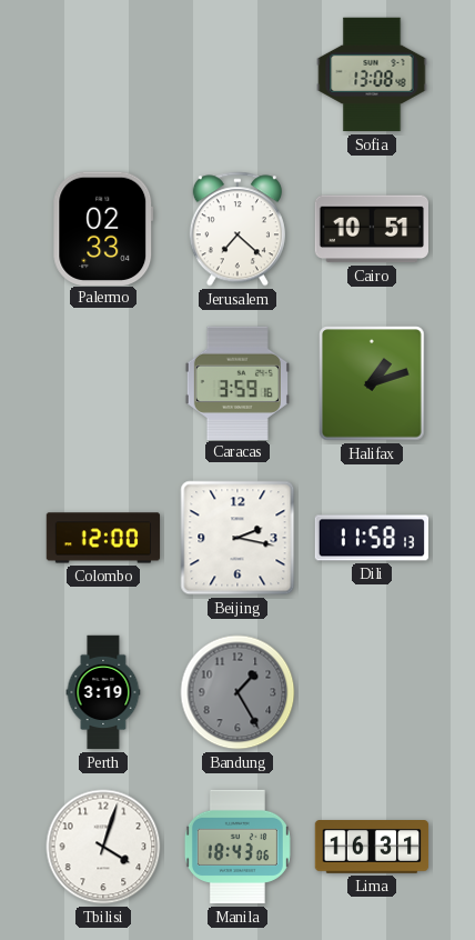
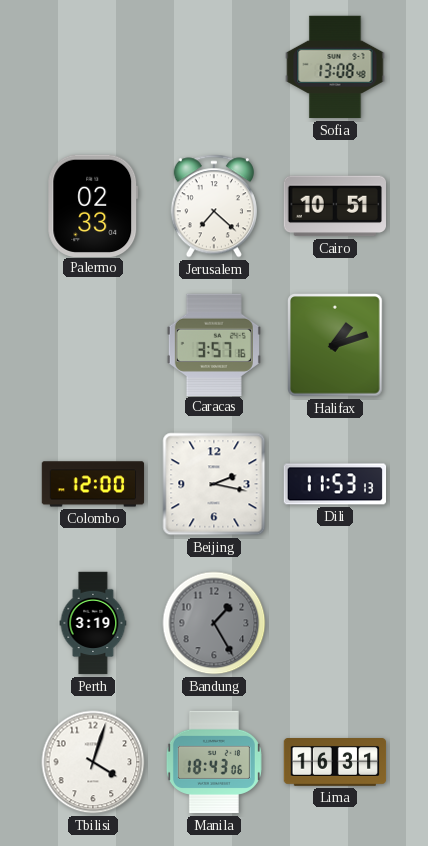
Caracas: 3:59 -> 3:57
Dili: 11:58 -> 11:53
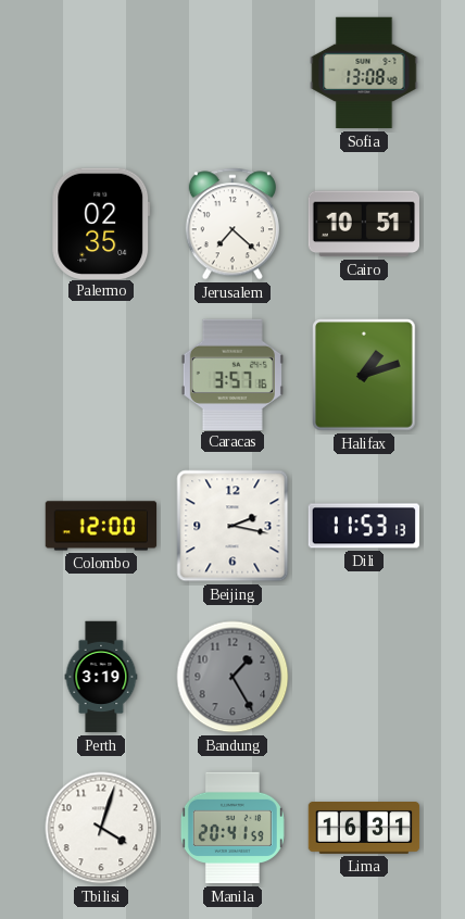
Palermo: 02:33 -> 02:35
Manila: 18:43 -> 20:41
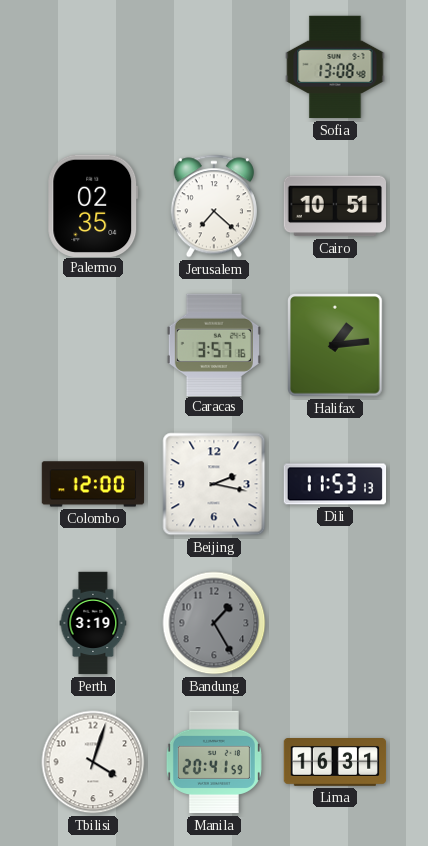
Halifax: 1:12 -> 1:14
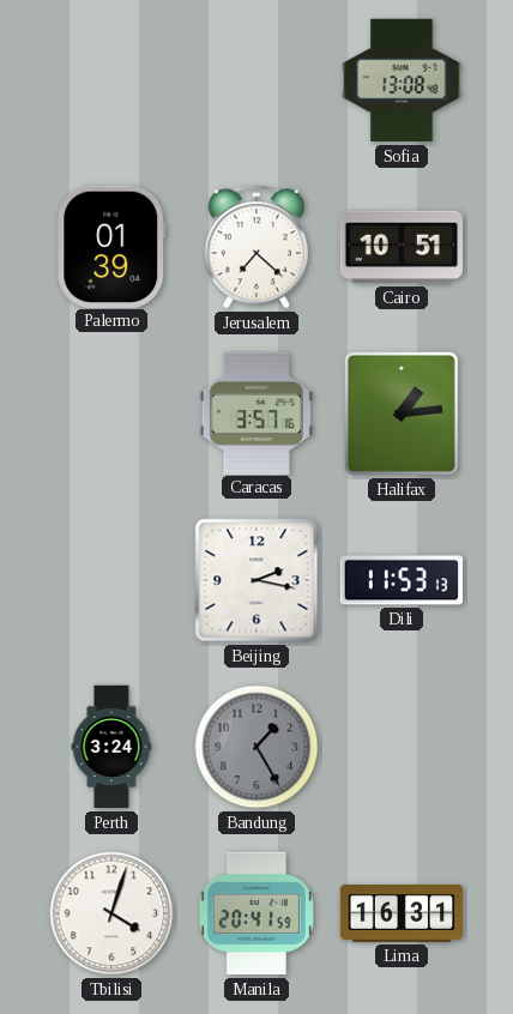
Palermo: 02:35 -> 01:39
Colombo: 12:00 -> none
Perth: 3:19 -> 3:24
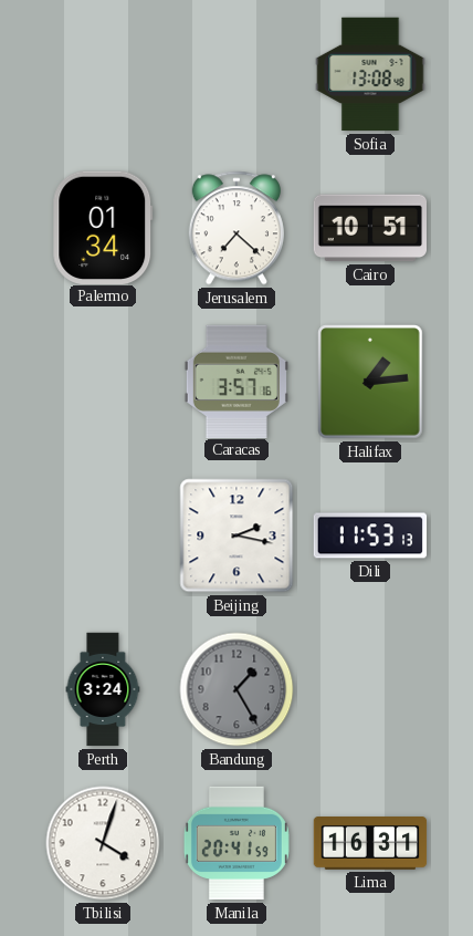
Palermo: 01:39 -> 01:34
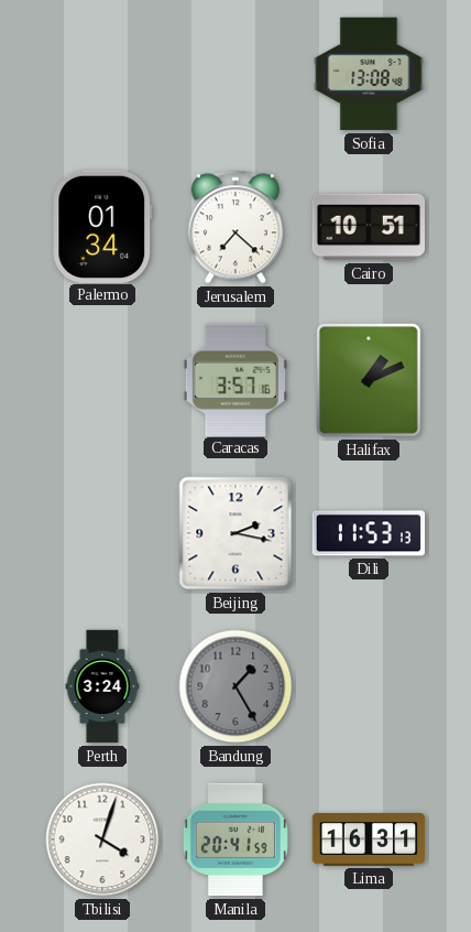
Halifax: 1:14 -> 1:11
